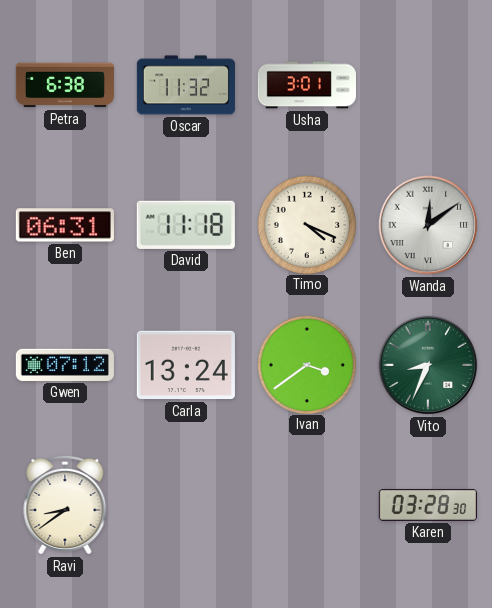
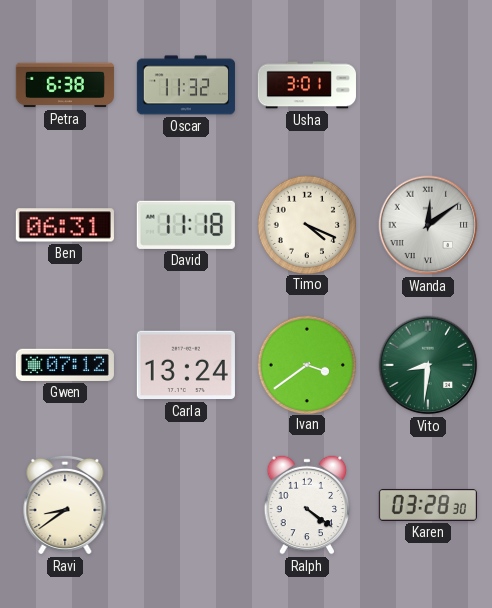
Vito: 8:34 -> 8:31
Ralph: none -> 4:21
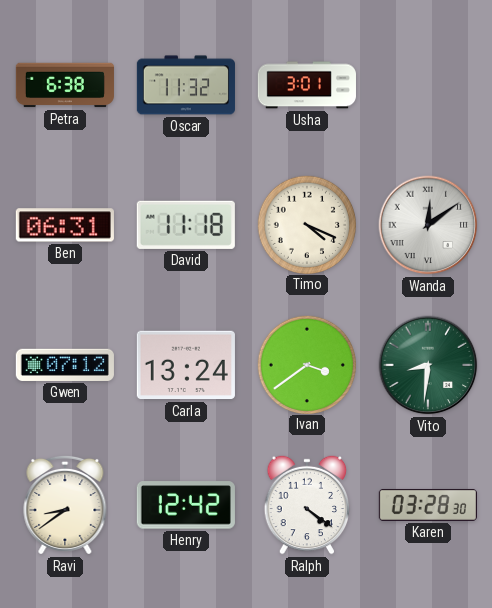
Henry: none -> 12:42
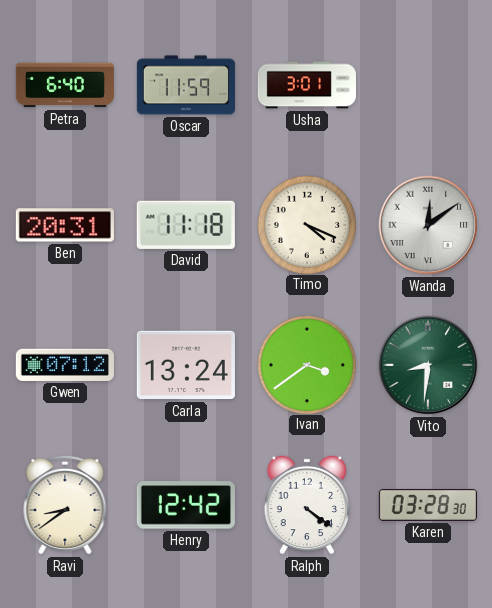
Petra: 6:38 -> 6:40
Oscar: 11:32 -> 11:59
Ben: 06:31 -> 20:31
